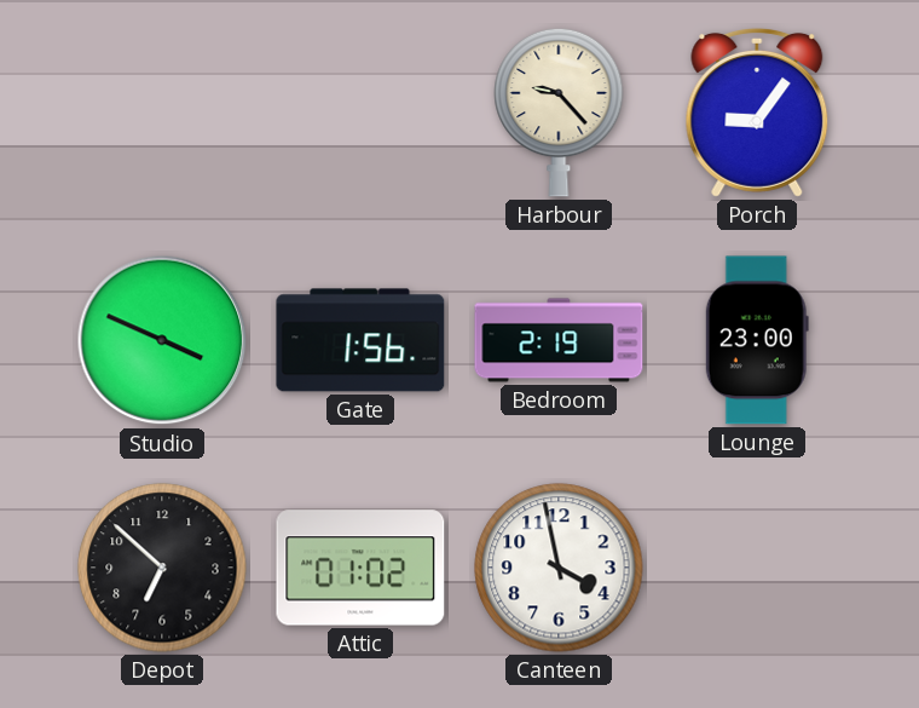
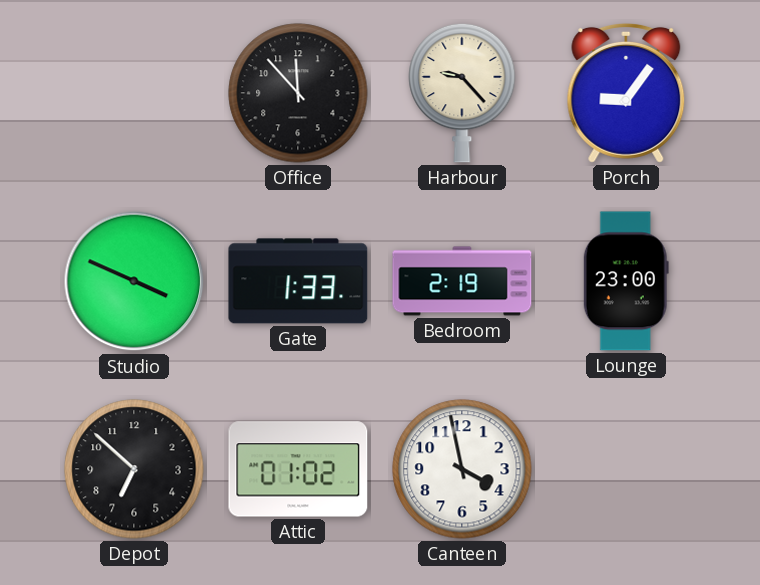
Office: none -> 11:53
Gate: 1:56 -> 1:33
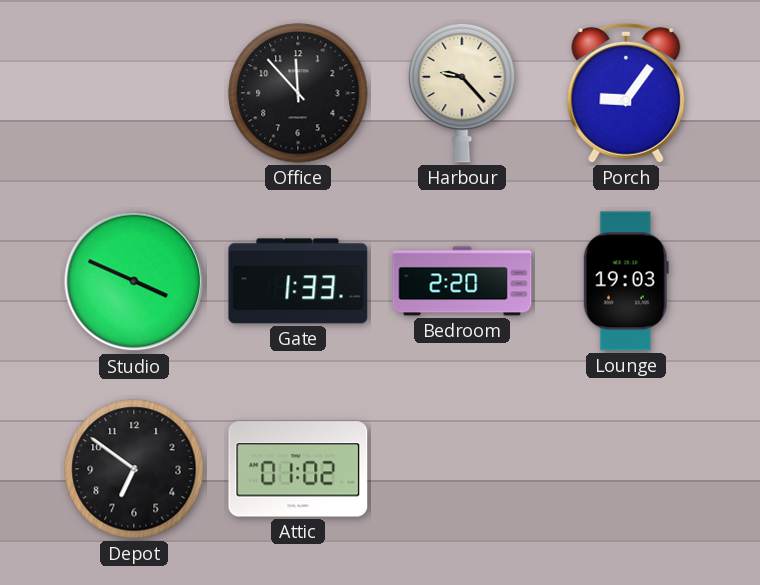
Bedroom: 2:19 -> 2:20
Lounge: 23:00 -> 19:03
Depot: 6:52 -> 6:51
Canteen: 3:58 -> none
